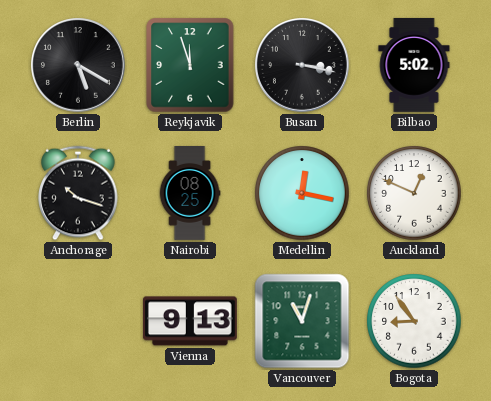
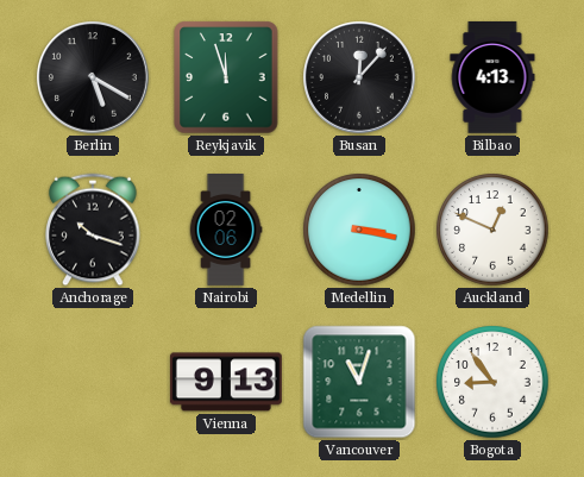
Busan: 3:17 -> 12:07
Bilbao: 5:02 -> 4:13
Nairobi: 08:25 -> 02:06
Medellin: 12:17 -> 3:17
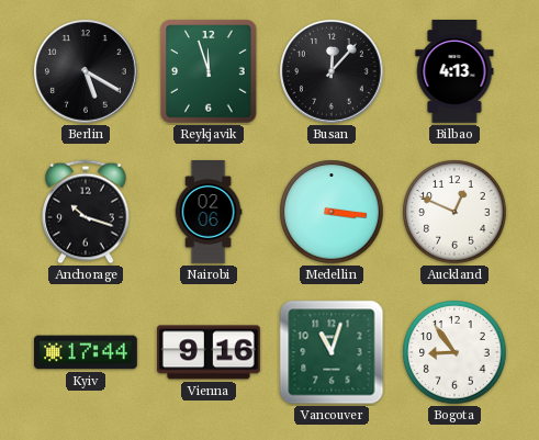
Medellin: 3:17 -> 3:16
Kyiv: none -> 17:44
Vienna: 9:13 -> 9:16
